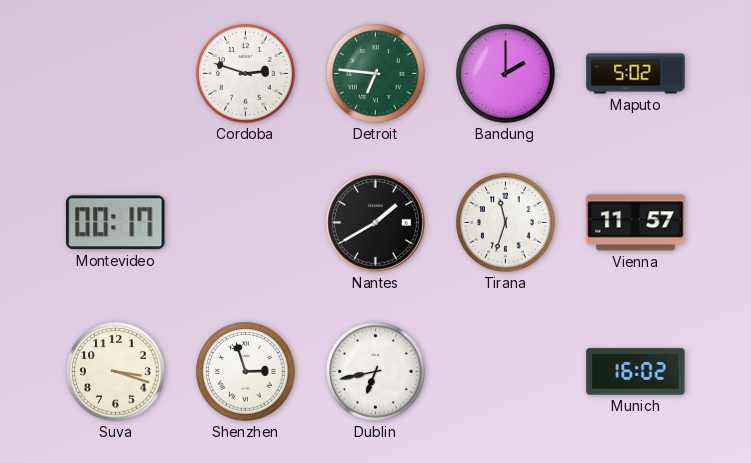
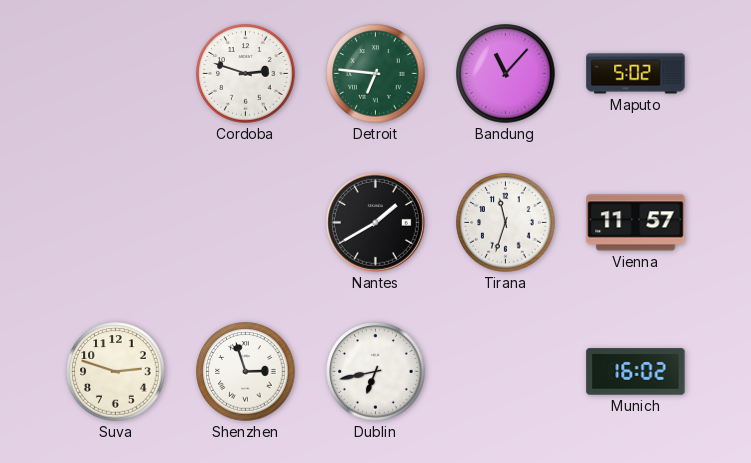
Bandung: 2:00 -> 11:07
Montevideo: 00:17 -> none
Suva: 3:18 -> 2:48
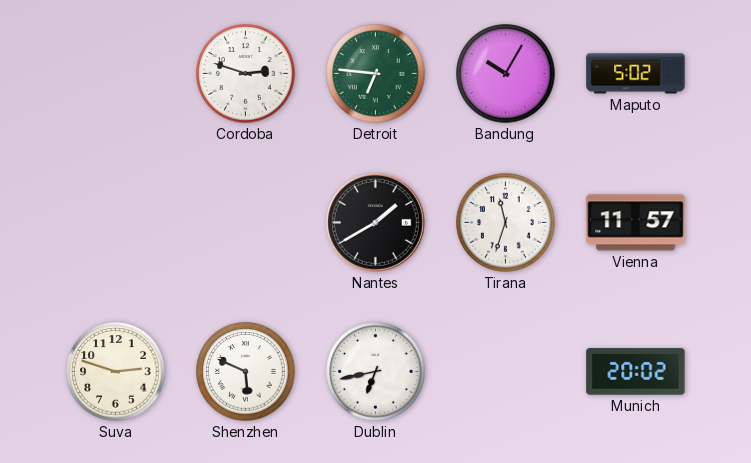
Bandung: 11:07 -> 10:05
Shenzhen: 2:57 -> 5:49
Munich: 16:02 -> 20:02
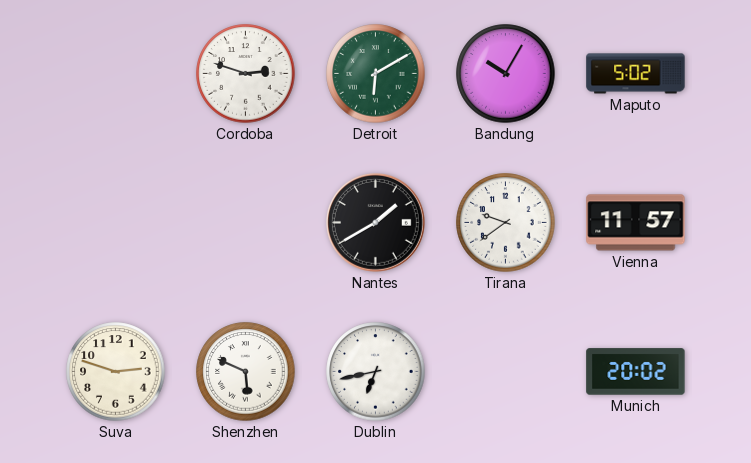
Detroit: 6:46 -> 6:10
Tirana: 11:33 -> 9:39
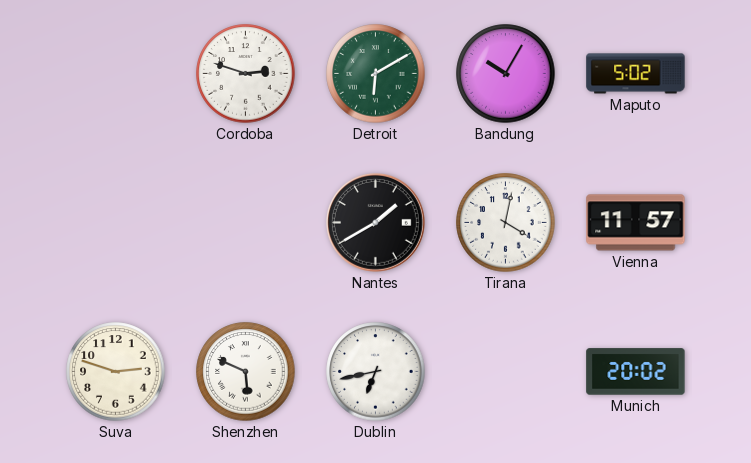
Tirana: 9:39 -> 4:02
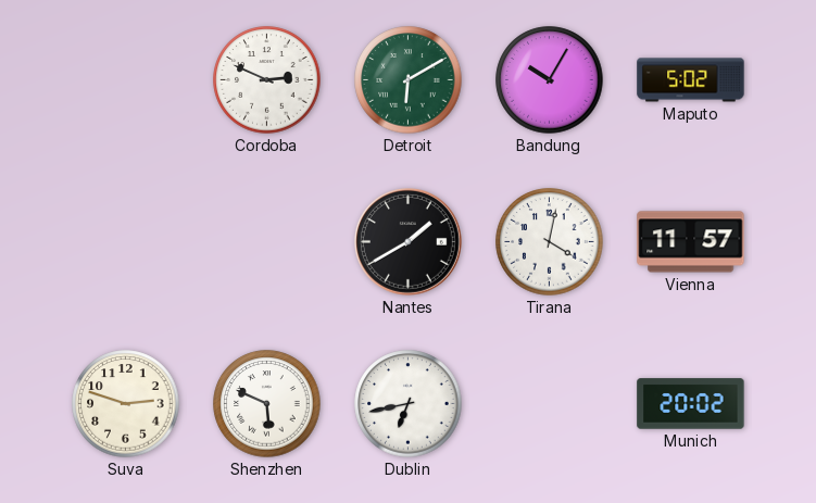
Cordoba: 2:48 -> 2:49
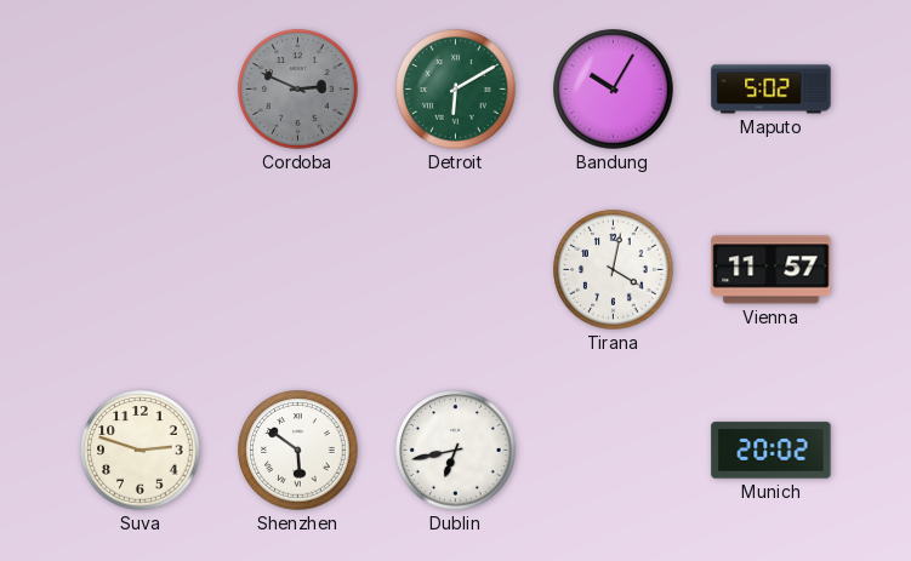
Cordoba dial: white -> grey
Nantes: 1:40 -> none
Shenzhen: 5:49 -> 5:51
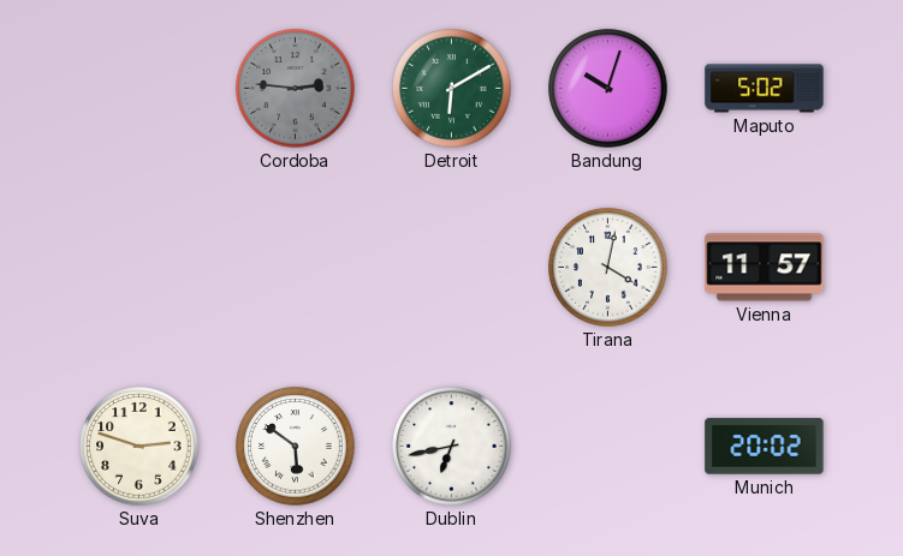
Cordoba: 2:49 -> 2:46
Bandung: 10:05 -> 10:03
